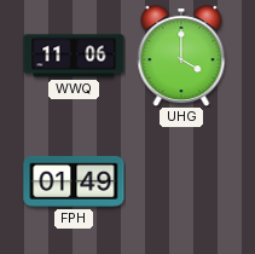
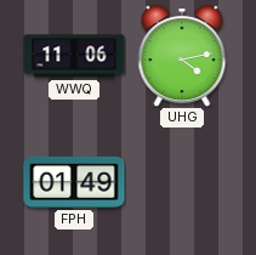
UHG: 4:00 -> 4:13
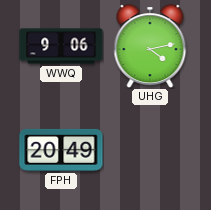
WWQ: 11:06 -> 9:06
FPH: 01:49 -> 20:49
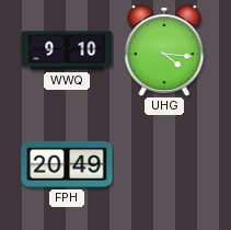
WWQ: 9:06 -> 9:10
UHG: 4:13 -> 4:16
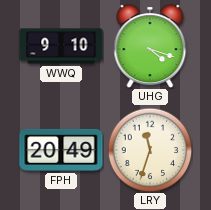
UHG: 4:16 -> 4:18
LRY: none -> 11:33
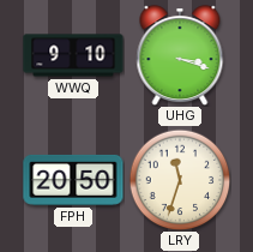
UHG: 4:18 -> 3:18
FPH: 20:49 -> 20:50
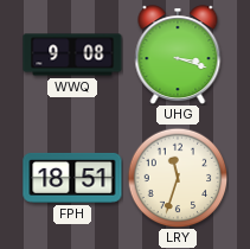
WWQ: 9:10 -> 9:08
FPH: 20:50 -> 18:51
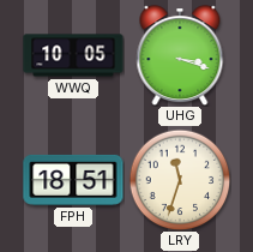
WWQ: 9:08 -> 10:05
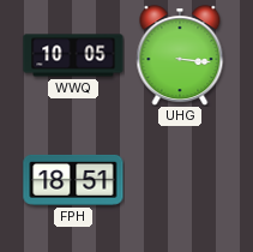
UHG: 3:18 -> 3:16
LRY: 11:33 -> none
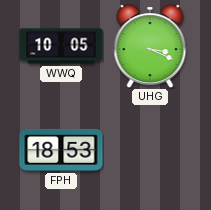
UHG: 3:16 -> 3:19
FPH: 18:51 -> 18:53
